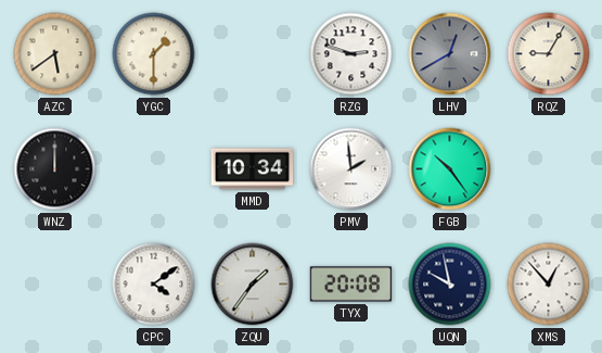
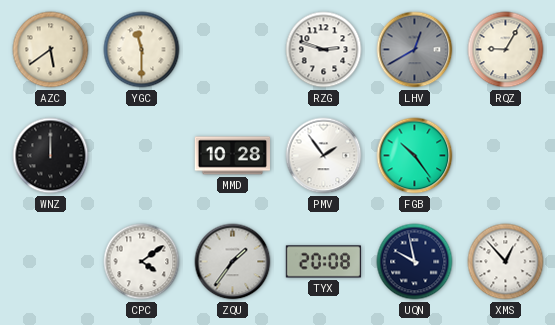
YGC: 1:30 -> 11:30
MMD: 10:34 -> 10:28
PMV: 1:59 -> 1:54
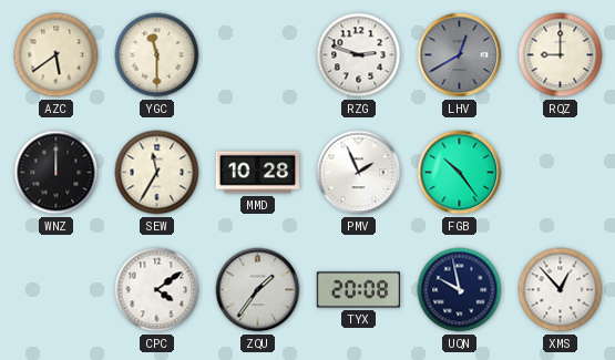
RQZ: 9:05 -> 9:00
SEW: none -> 11:35
PMV: 1:54 -> 1:56
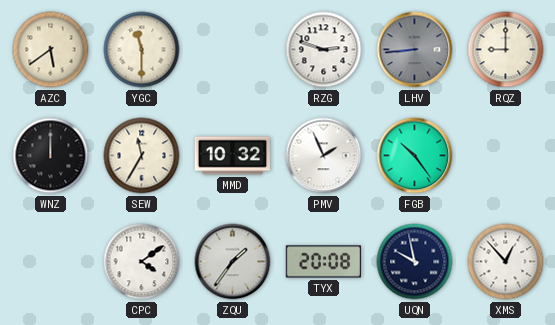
LHV: 12:40 -> 8:44
MMD: 10:28 -> 10:32
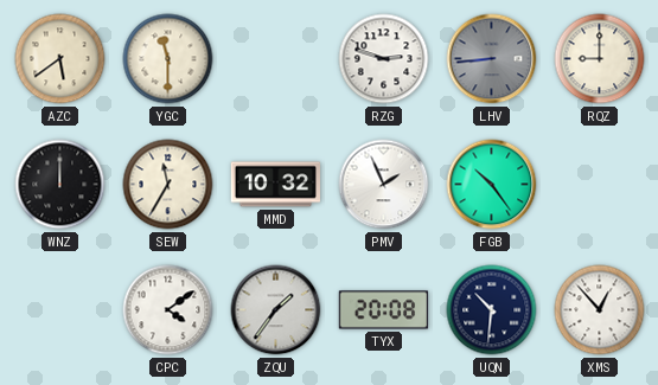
UQN: 9:58 -> 10:31
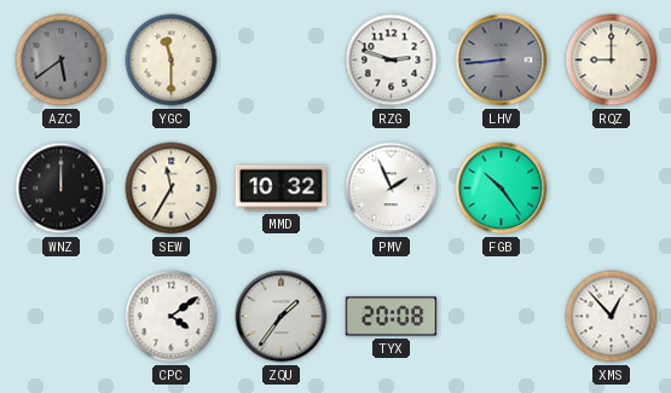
AZC dial: cream -> grey
UQN: 10:31 -> none
